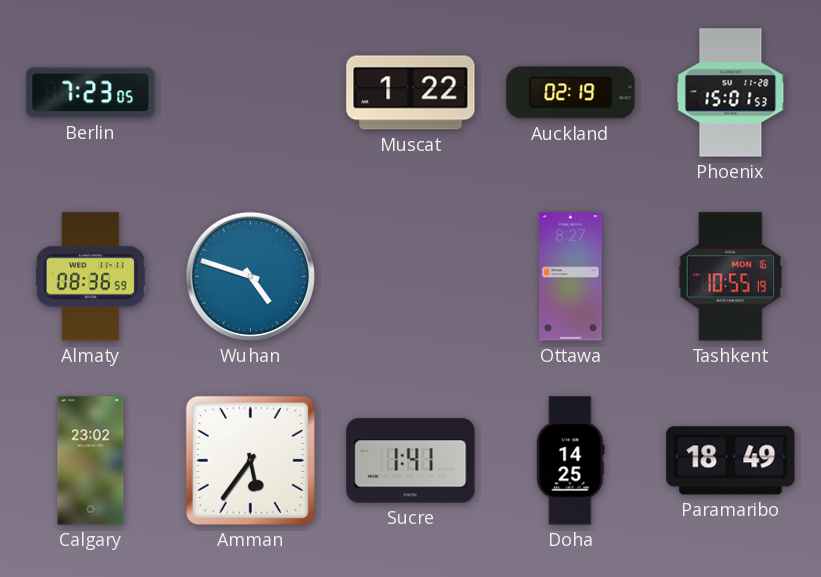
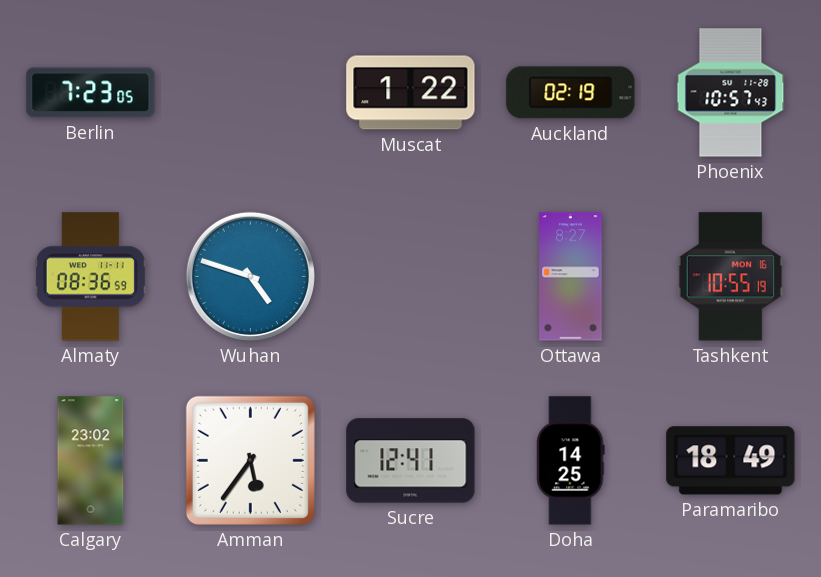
Phoenix: 15:01 -> 10:57
Sucre: 1:41 -> 12:41
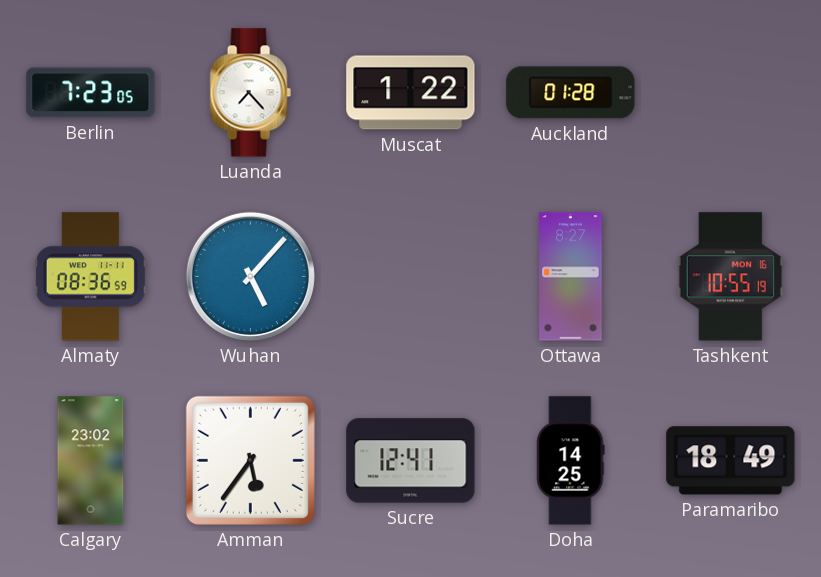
Luanda: none -> 7:23
Auckland: 02:19 -> 01:28
Phoenix: 10:57 -> none
Wuhan: 4:48 -> 5:07
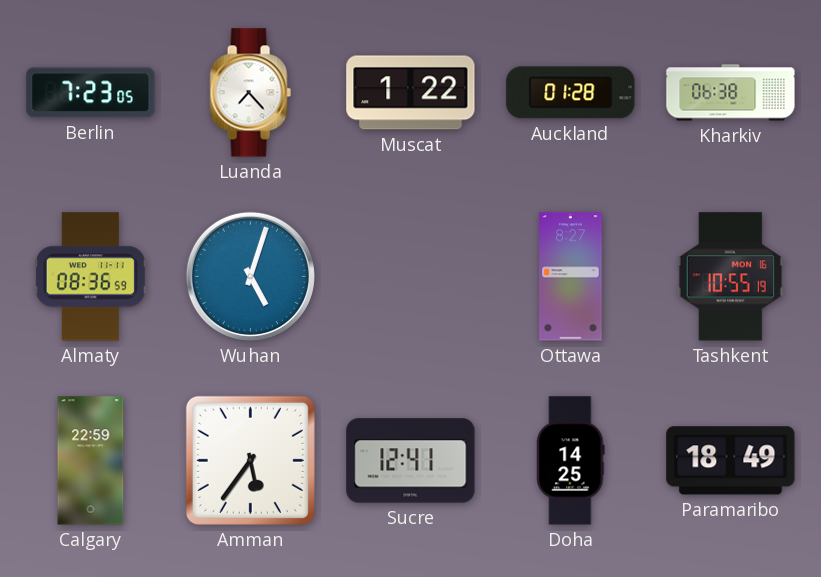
Kharkiv: none -> 06:38
Wuhan: 5:07 -> 5:03
Calgary: 23:02 -> 22:59
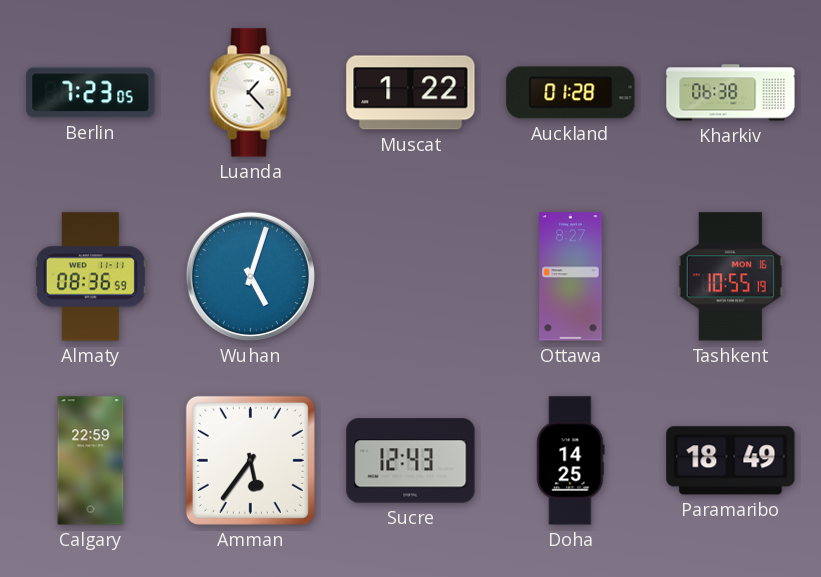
Luanda: 7:23 -> 1:23
Sucre: 12:41 -> 12:43
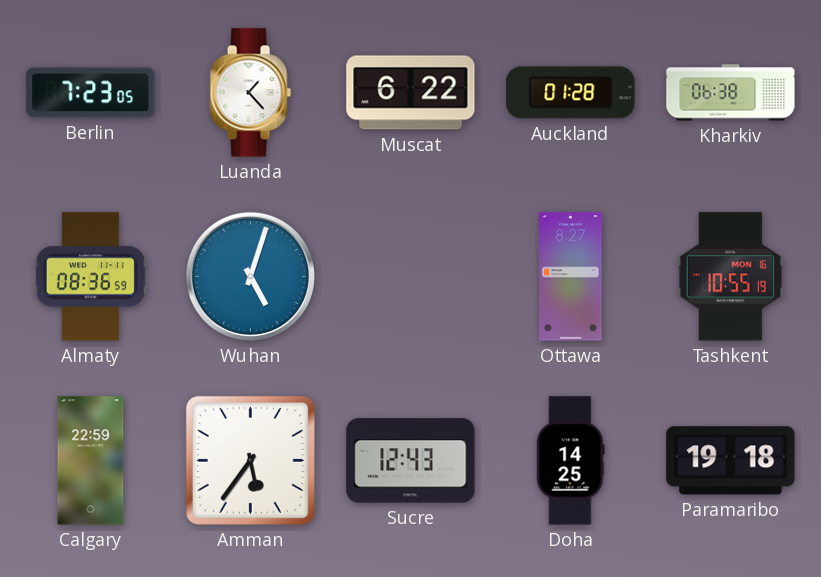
Muscat: 1:22 -> 6:22
Paramaribo: 18:49 -> 19:18
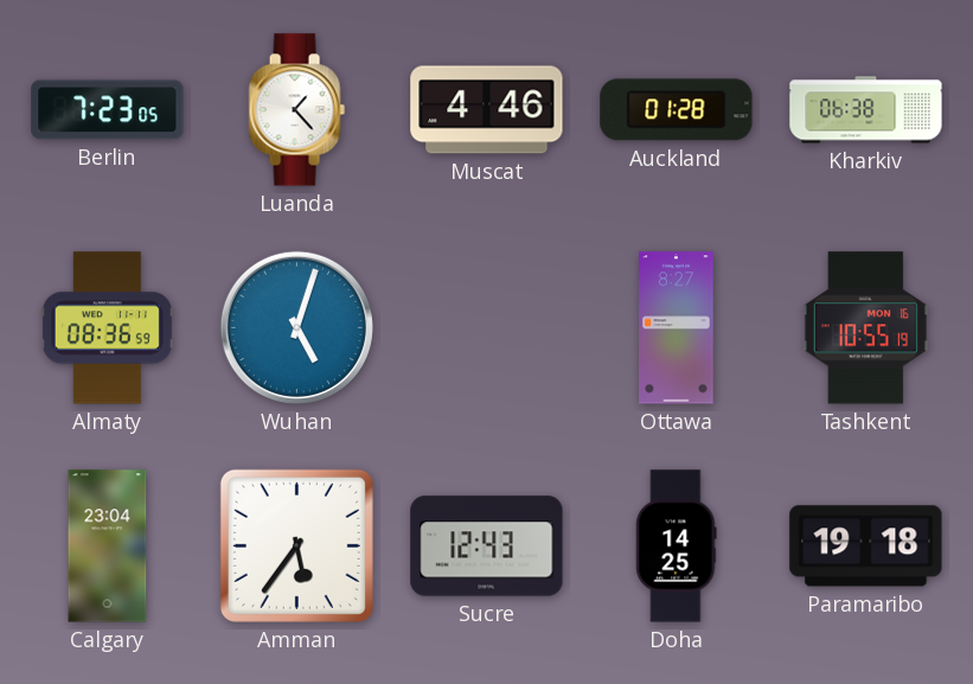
Muscat: 6:22 -> 4:46
Calgary: 22:59 -> 23:04
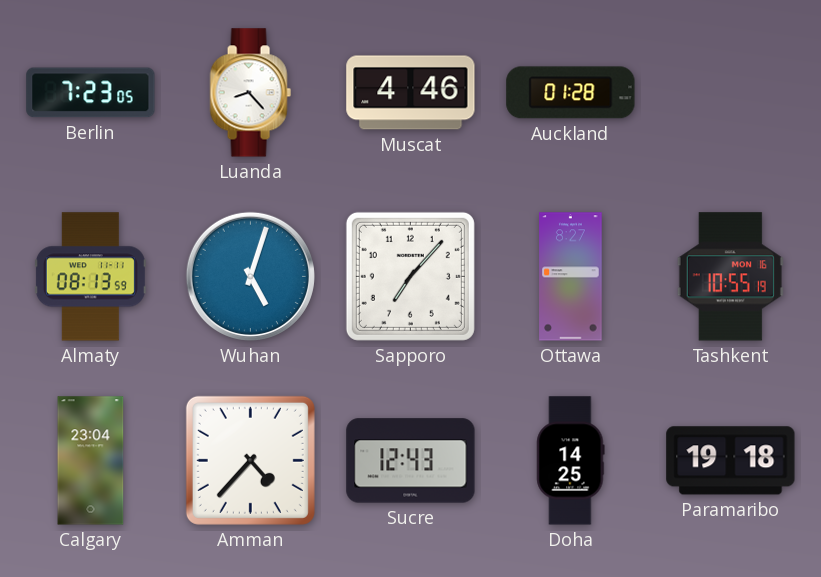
Luanda: 1:23 -> 8:23
Kharkiv: 06:38 -> none
Almaty: 08:36 -> 08:13
Sapporo: none -> 7:07
Amman: 5:36 -> 4:37
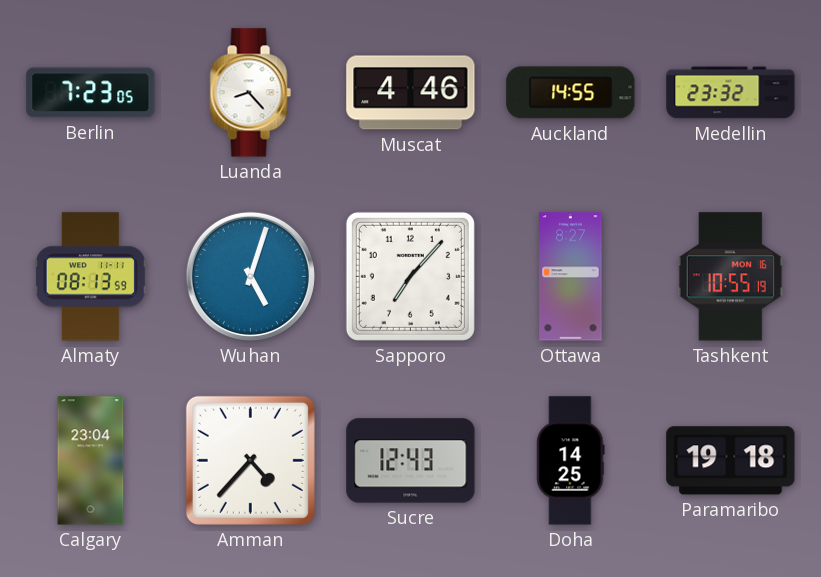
Auckland: 01:28 -> 14:55
Medellin: none -> 23:32
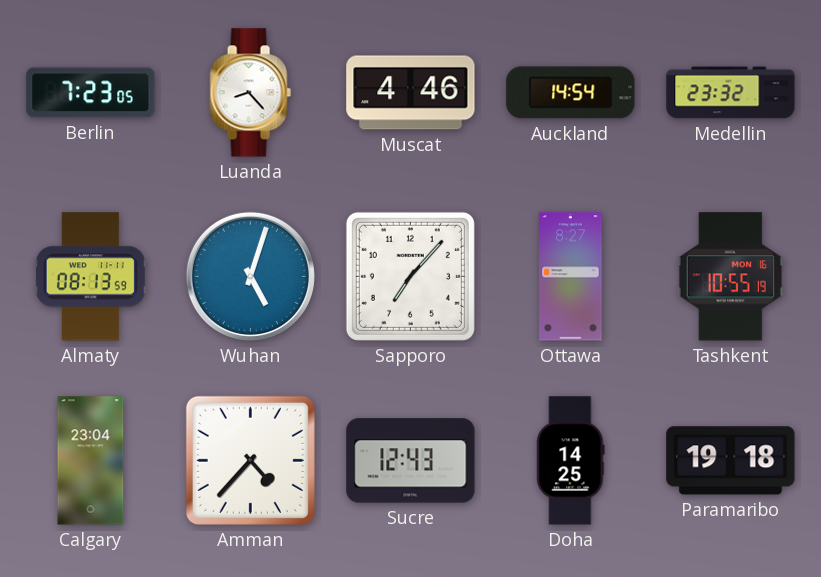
Auckland: 14:55 -> 14:54
